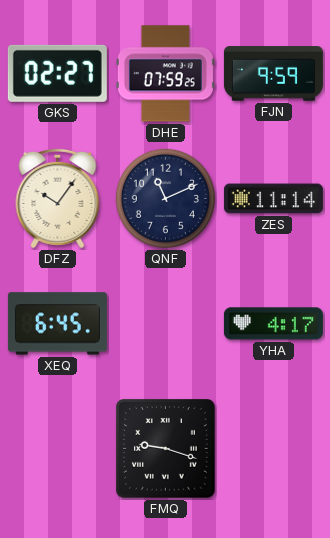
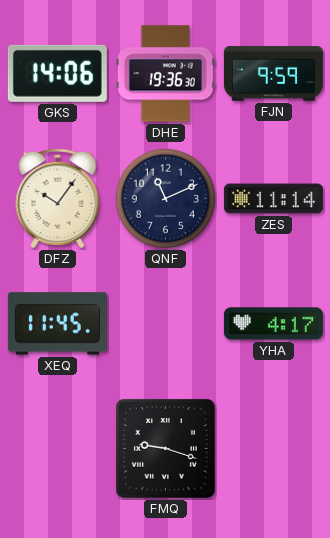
GKS: 02:27 -> 14:06
DHE: 07:59 -> 19:36
XEQ: 6:45 -> 11:45
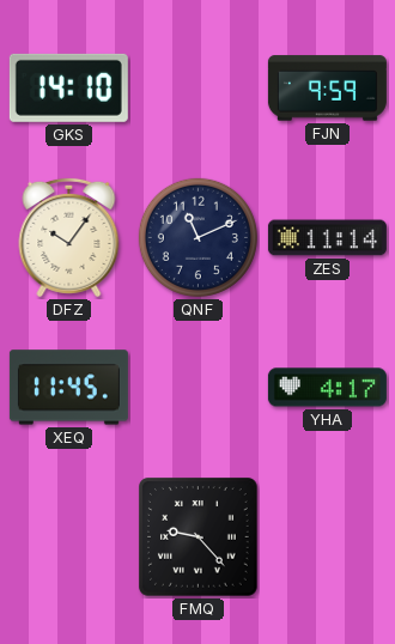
GKS: 14:06 -> 14:10
DHE: 19:36 -> none
FMQ: 9:18 -> 9:23
